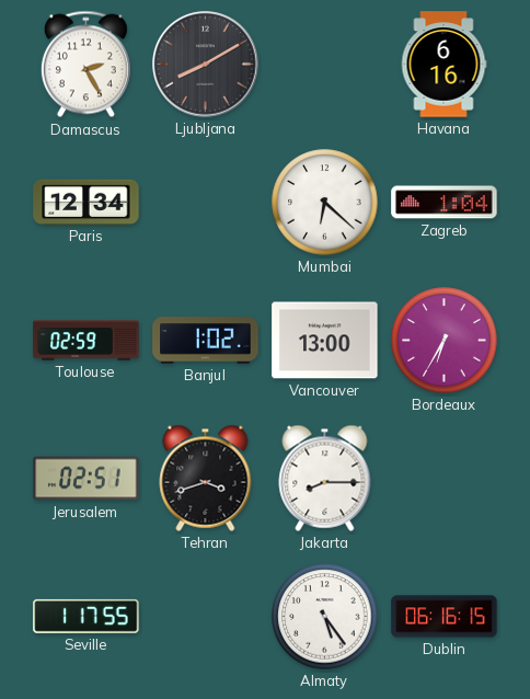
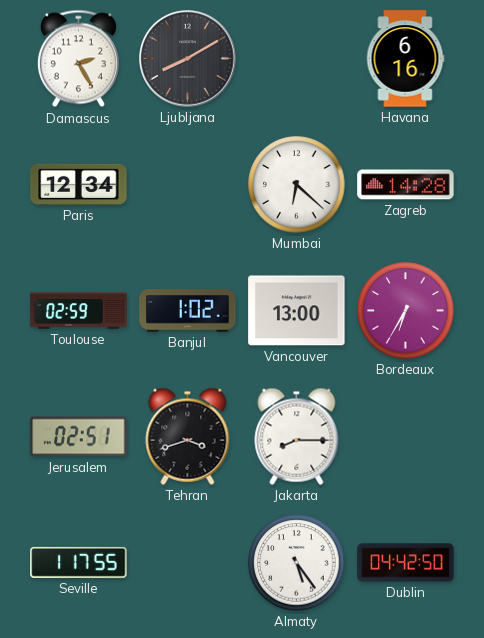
Zagreb: 1:04 -> 14:28
Dublin: 06:16 -> 04:42
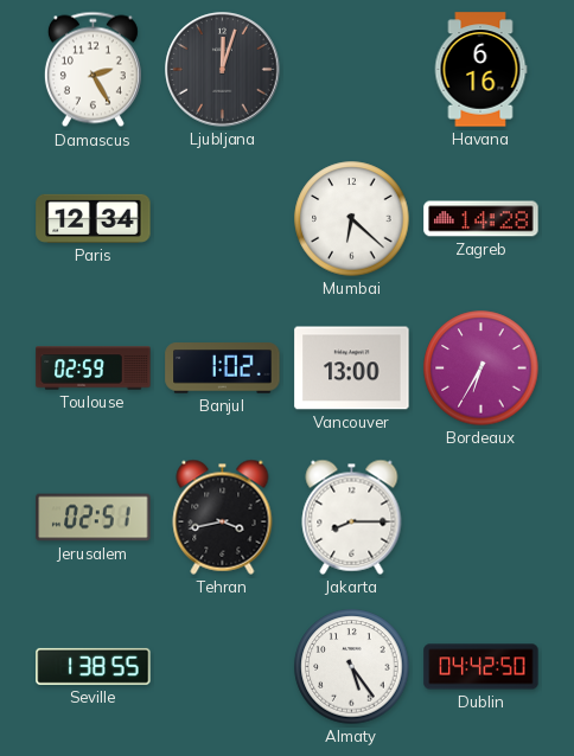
Ljubljana: 8:10 -> 12:03
Tehran: 3:42 -> 3:43
Seville: 1:17 -> 1:38
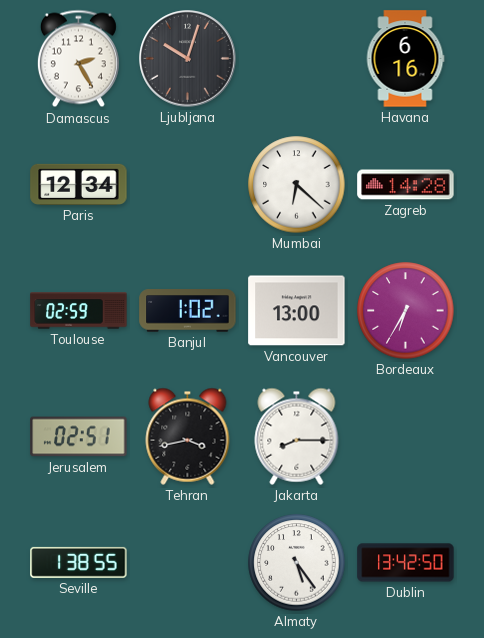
Ljubljana: 12:03 -> 10:03
Dublin: 04:42 -> 13:42
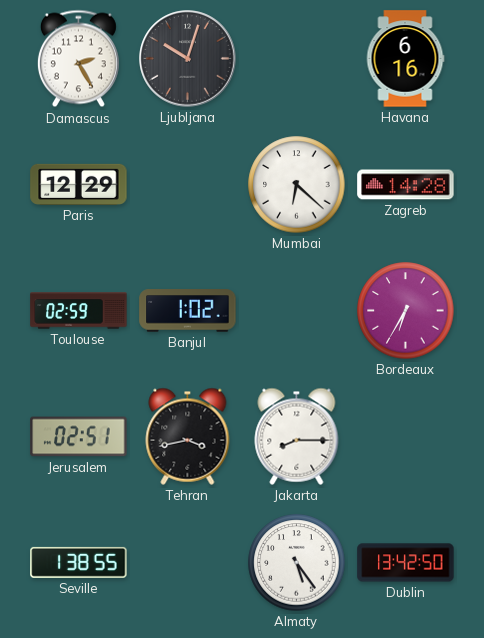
Paris: 12:34 -> 12:29
Vancouver: 13:00 -> none
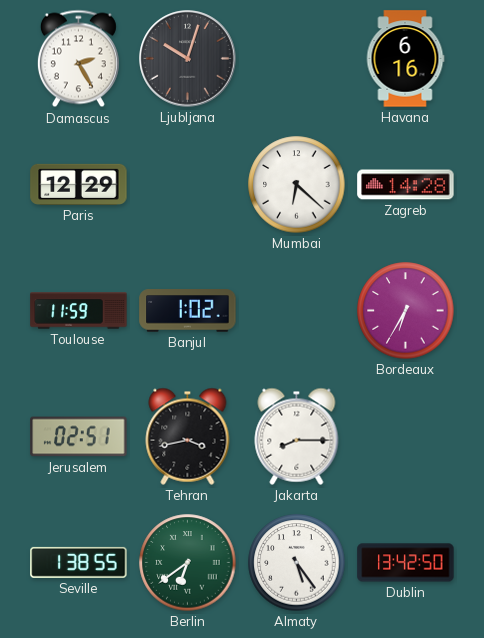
Toulouse: 02:59 -> 11:59
Berlin: none -> 6:39
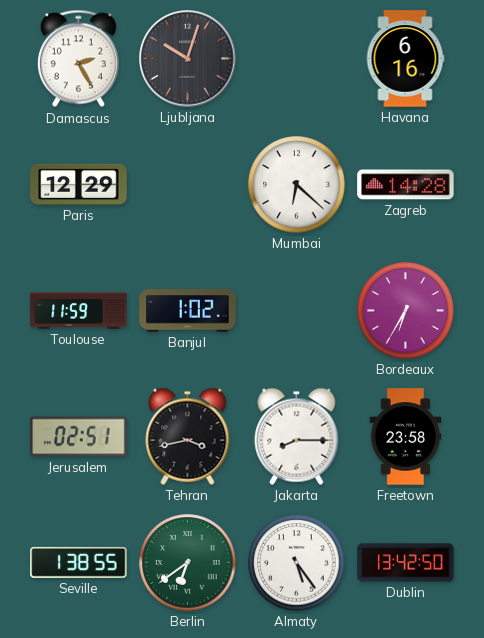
Freetown: none -> 23:58
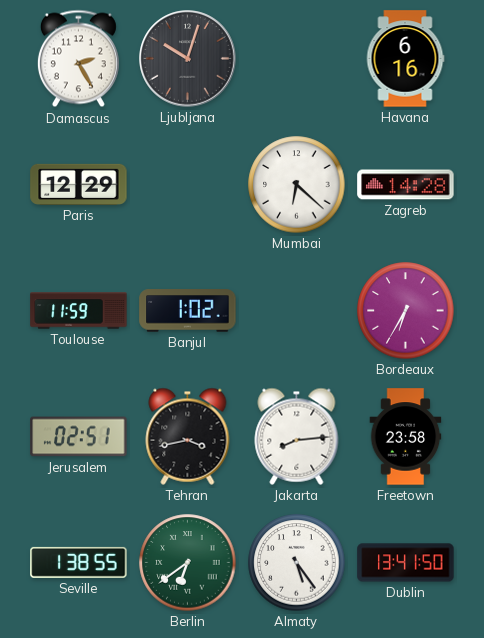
Jakarta: 8:15 -> 8:14
Dublin: 13:42 -> 13:41
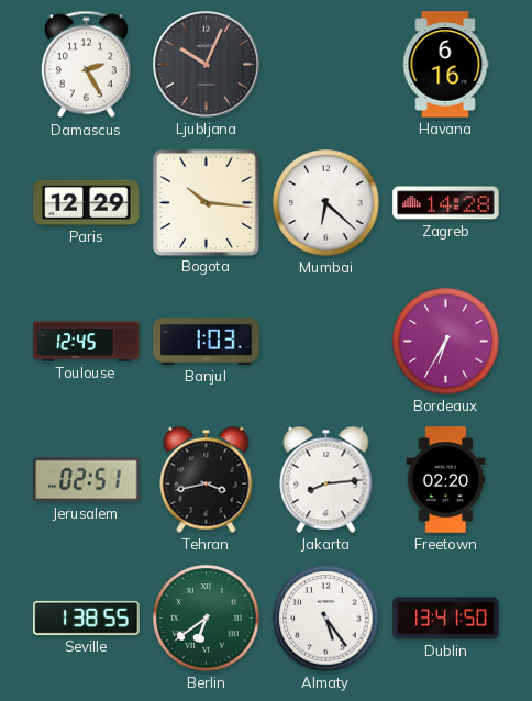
Ljubljana: 10:03 -> 10:04
Bogota: none -> 10:16
Toulouse: 11:59 -> 12:45
Banjul: 1:02 -> 1:03
Freetown: 23:58 -> 02:20
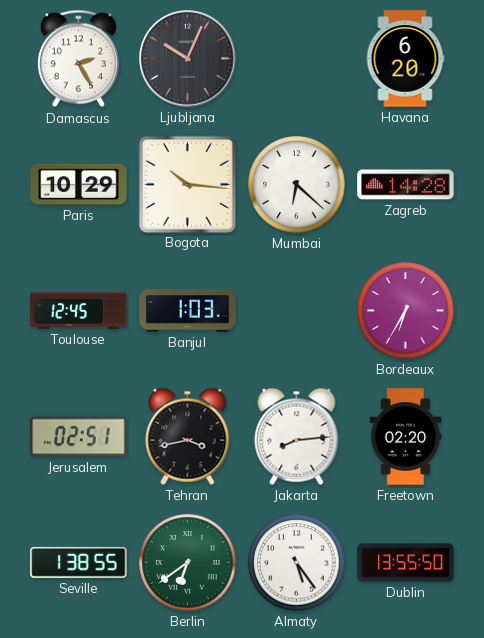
Havana: 6:16 -> 6:20
Paris: 12:29 -> 10:29
Dublin: 13:41 -> 13:55
